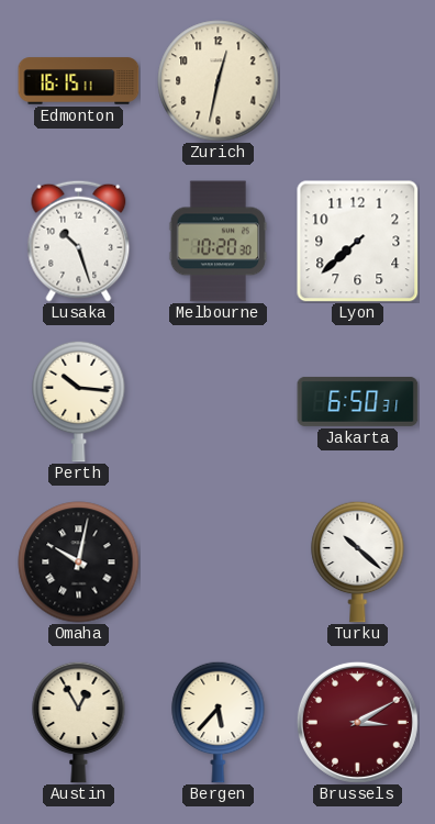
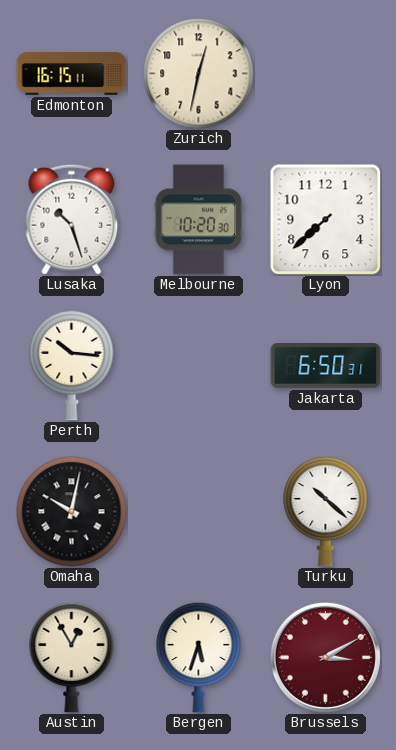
Bergen: 5:37 -> 5:33
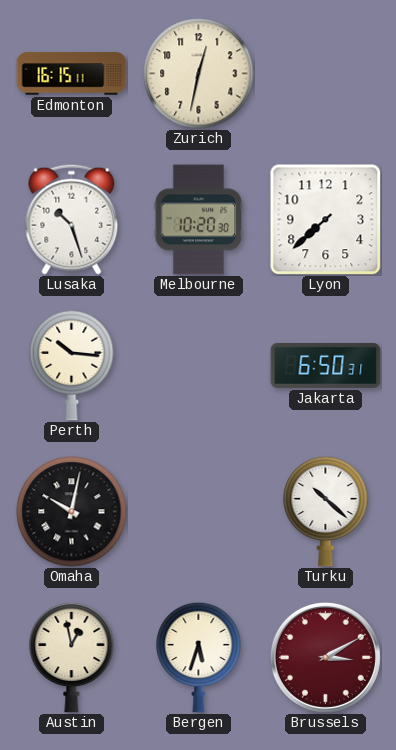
Austin: 12:55 -> 12:58
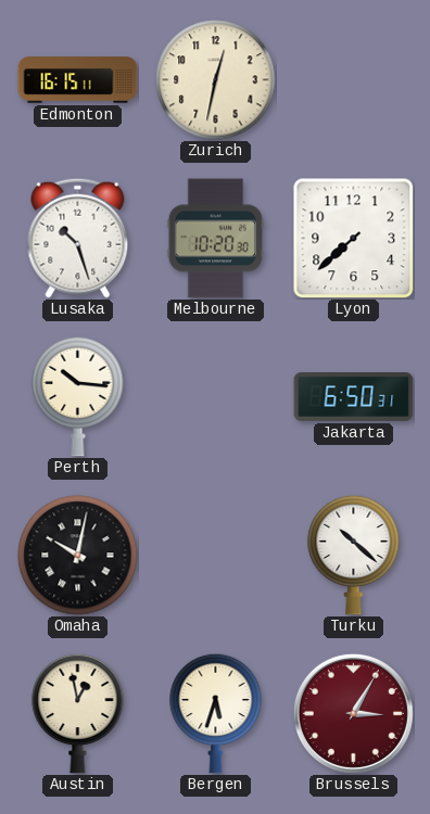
Brussels: 3:10 -> 3:05
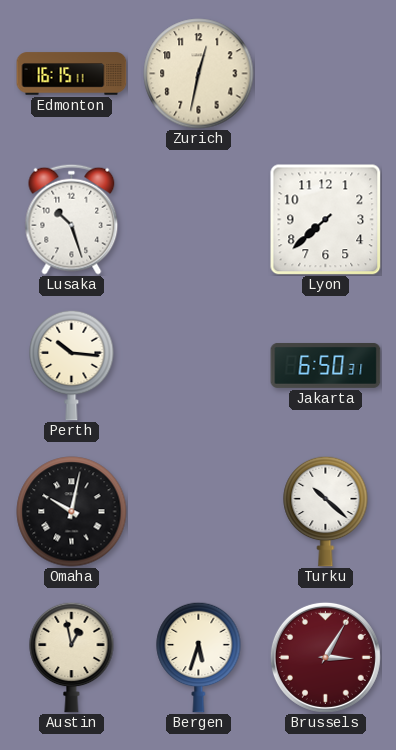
Melbourne: 10:20 -> none
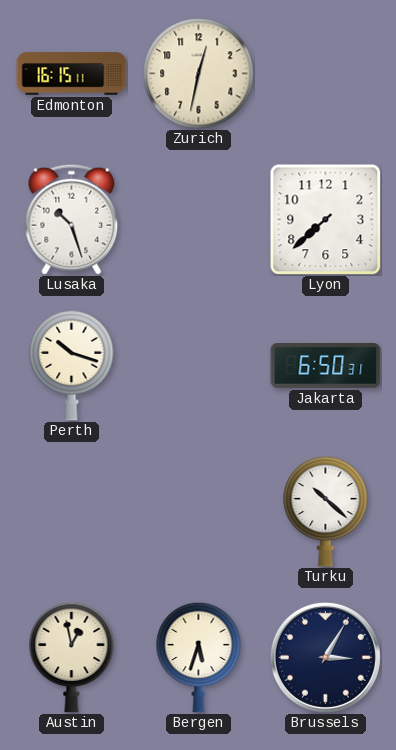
Perth: 10:16 -> 10:18
Omaha: 10:02 -> none
Brussels dial: burgundy -> navy
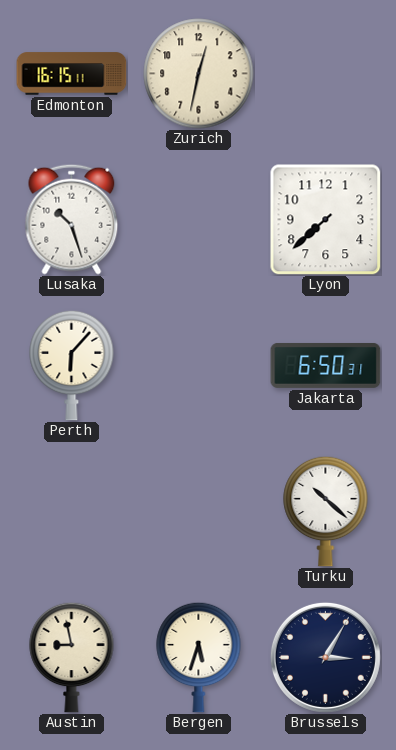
Perth: 10:18 -> 6:07
Austin: 12:58 -> 8:58
